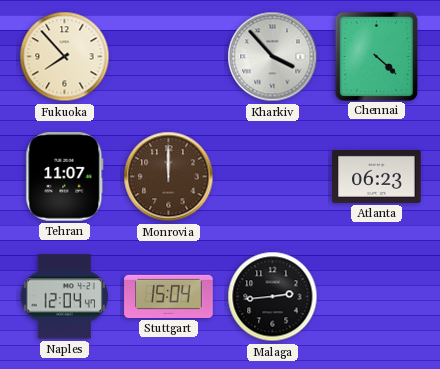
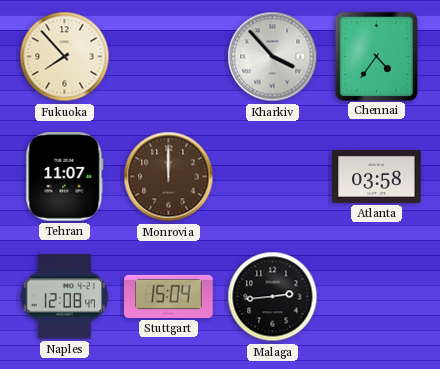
Chennai: 4:22 -> 4:36
Atlanta: 06:23 -> 03:58
Naples: 12:04 -> 12:08
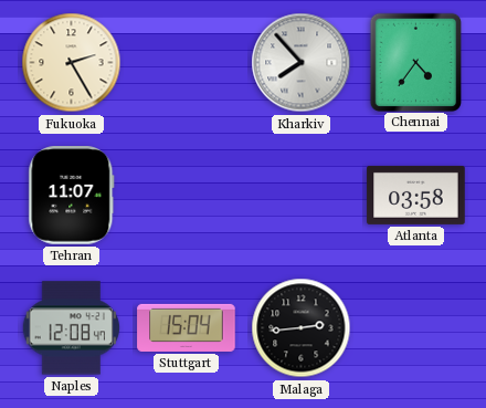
Fukuoka: 7:53 -> 2:25
Kharkiv: 3:53 -> 7:53
Monrovia: 12:00 -> none
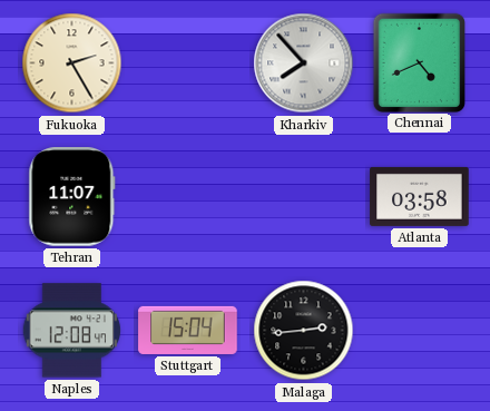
Chennai: 4:36 -> 4:41
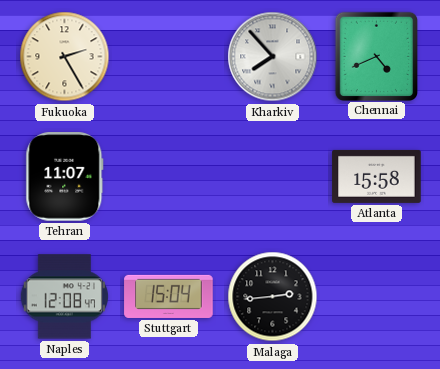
Atlanta: 03:58 -> 15:58
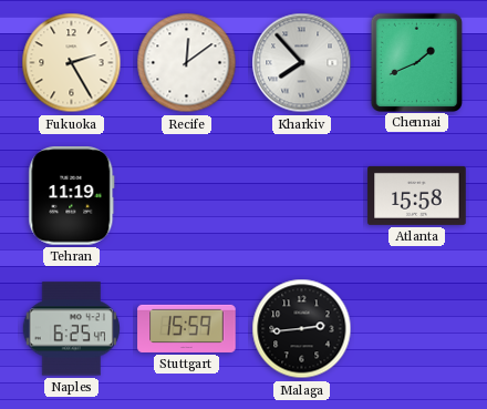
Recife: none -> 12:09
Chennai: 4:41 -> 1:41
Tehran: 11:07 -> 11:19
Naples: 12:08 -> 6:25
Stuttgart: 15:04 -> 15:59
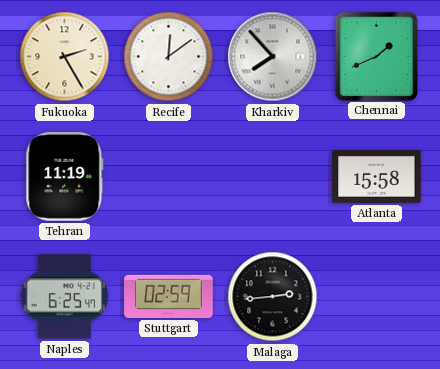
Stuttgart: 15:59 -> 02:59
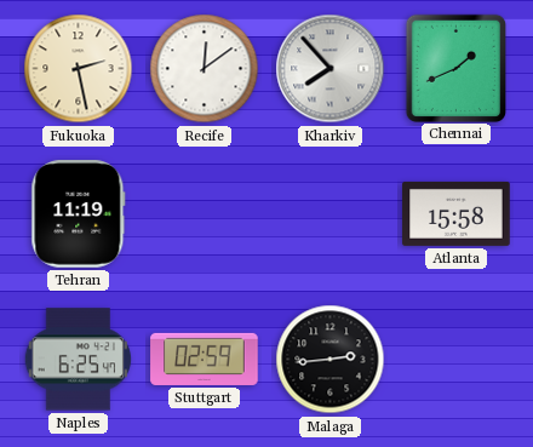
Fukuoka: 2:25 -> 2:28
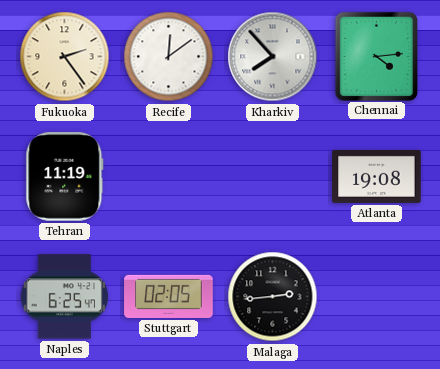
Fukuoka: 2:28 -> 2:24
Chennai: 1:41 -> 4:14
Atlanta: 15:58 -> 19:08
Stuttgart: 02:59 -> 02:05
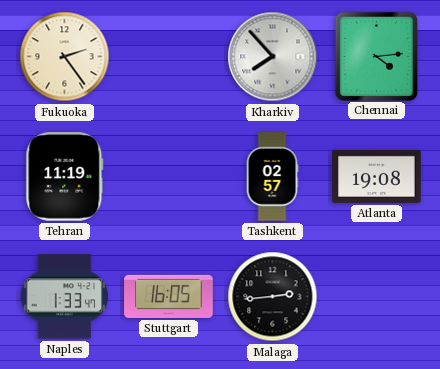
Recife: 12:09 -> none
Tashkent: none -> 02:57
Naples: 6:25 -> 1:33
Stuttgart: 02:05 -> 16:05
